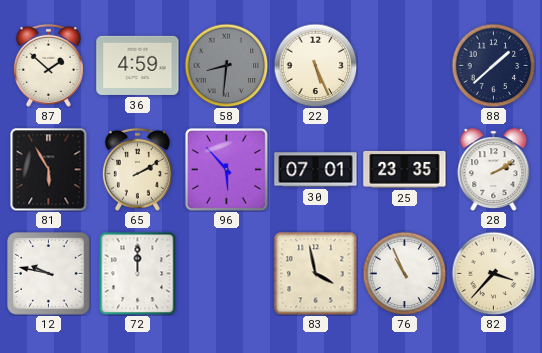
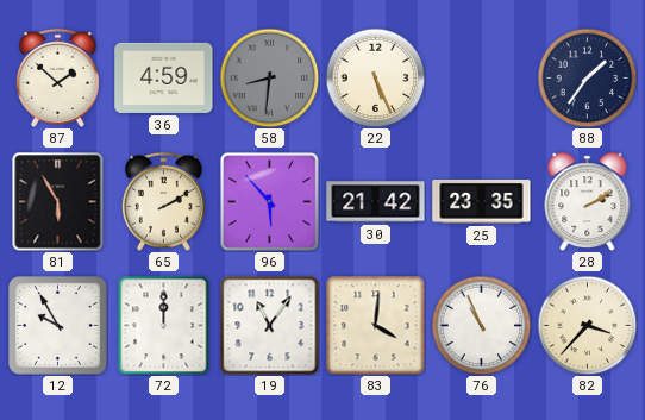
88: 1:38 -> 1:36
30: 07:01 -> 21:42
12: 9:47 -> 9:55
19: none -> 11:06
83: 3:58 -> 4:01
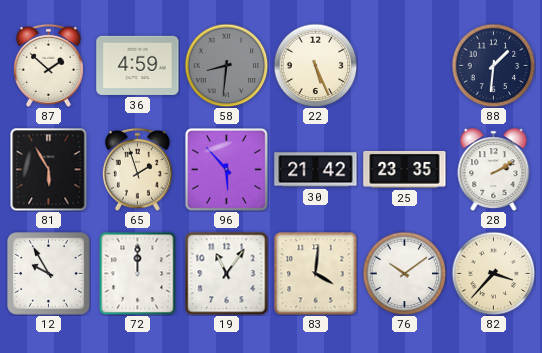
88: 1:36 -> 1:31
65: 2:10 -> 1:57
76: 10:56 -> 10:09
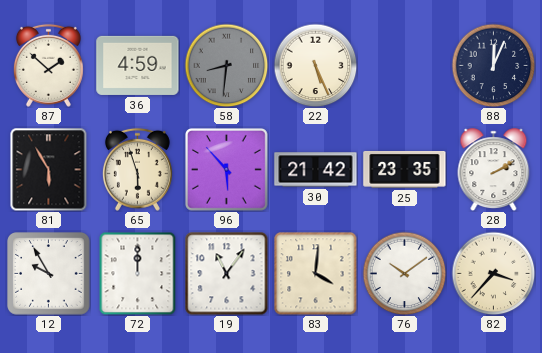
88: 1:31 -> 12:04
65: 1:57 -> 5:57
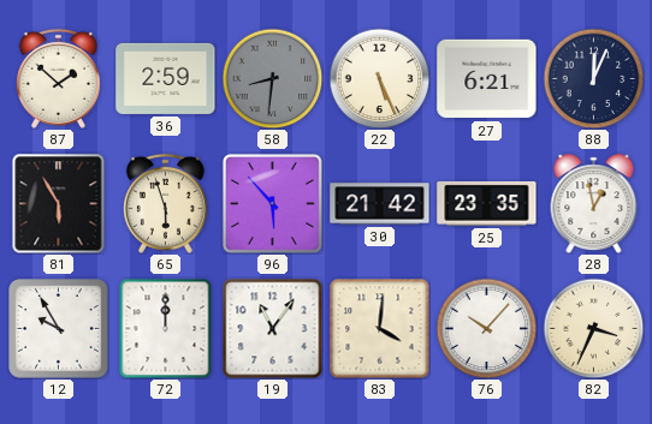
36: 4:59 -> 2:59
27: none -> 6:21
28: 2:10 -> 12:58
76: 10:09 -> 10:07
82: 3:37 -> 3:34
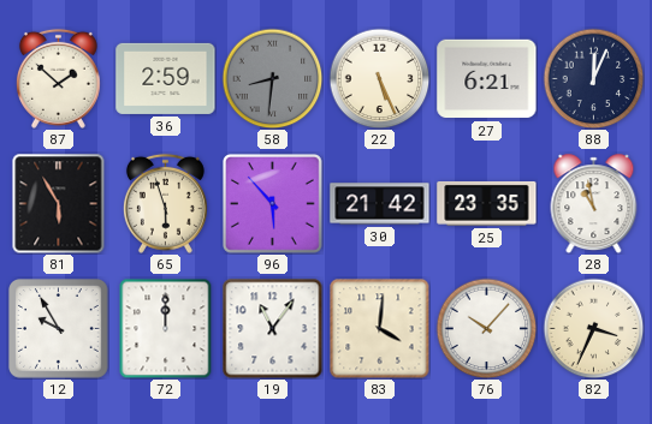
28: 12:58 -> 10:58
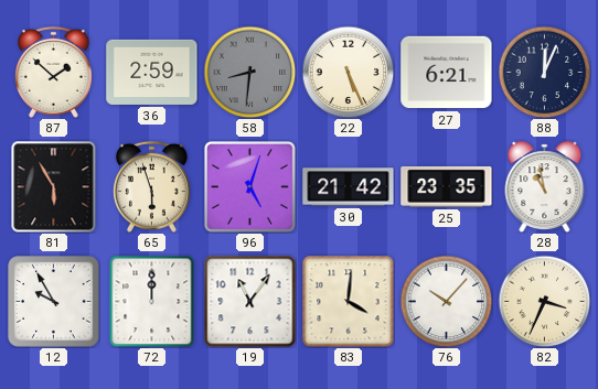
96: 5:53 -> 5:03
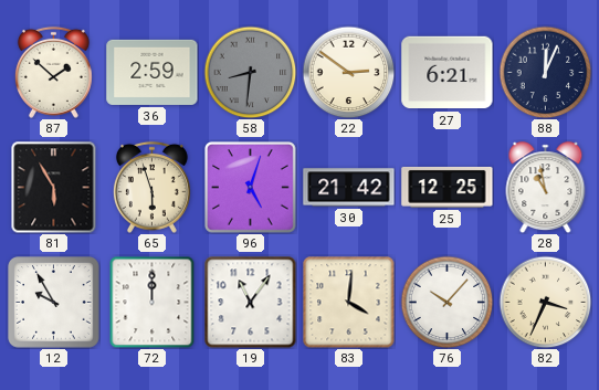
22: 5:26 -> 2:51
25: 23:35 -> 12:25
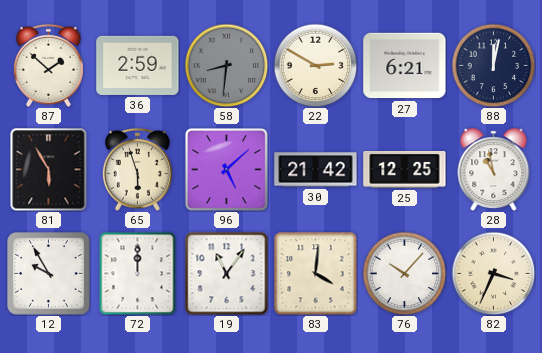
22: 2:51 -> 2:50
88: 12:04 -> 12:02
96: 5:03 -> 5:08
